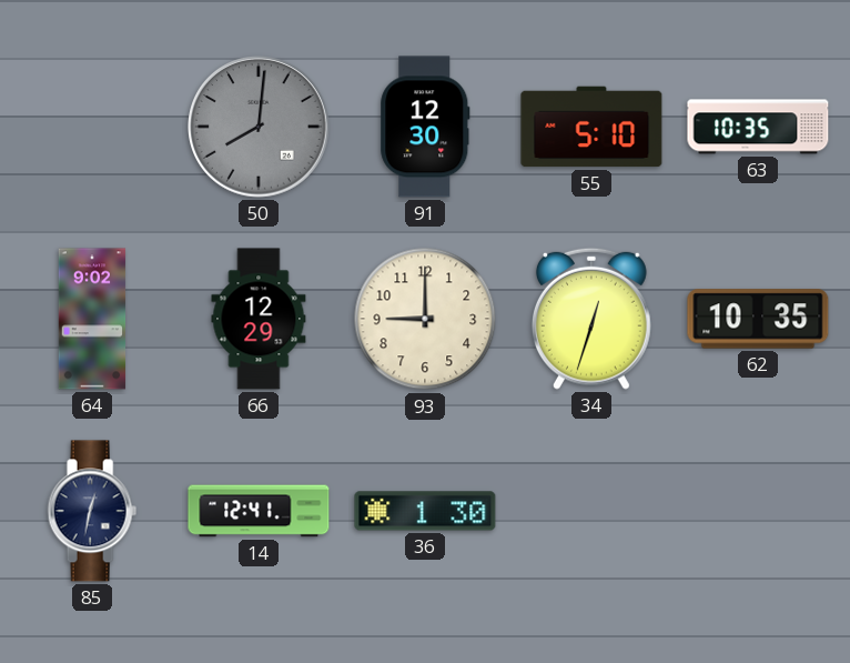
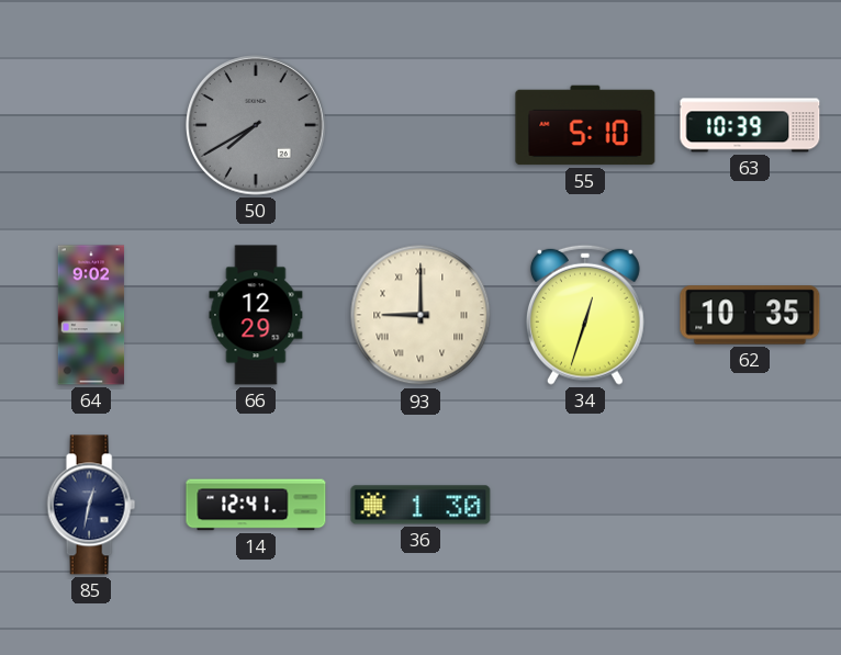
50: 8:01 -> 7:40
91: 12:30 -> none
63: 10:35 -> 10:39
93 numerals: Arabic -> Roman
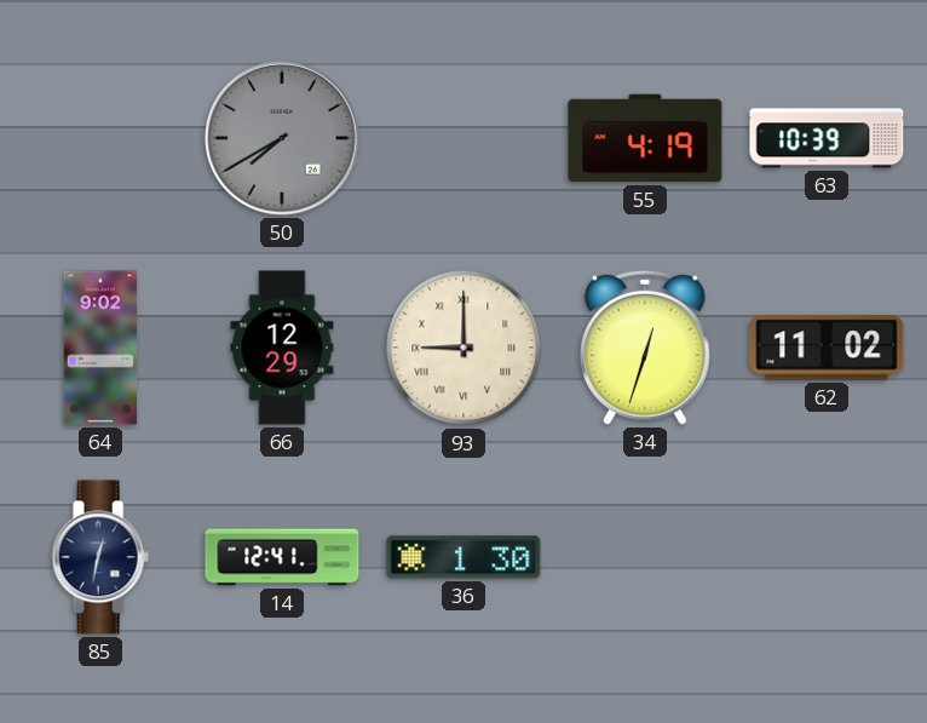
55: 5:10 -> 4:19
62: 10:35 -> 11:02
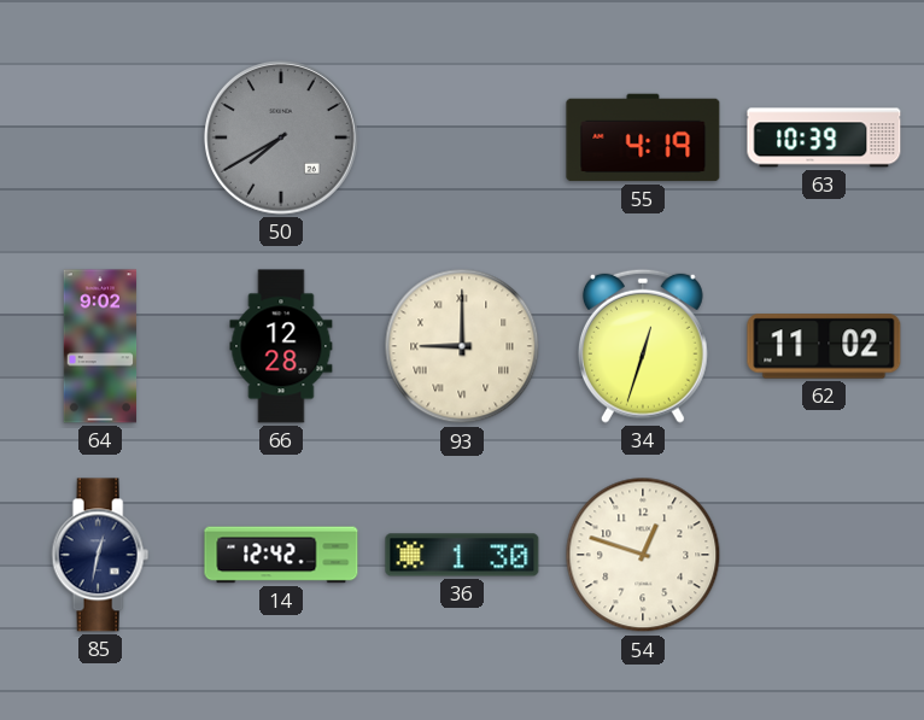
66: 12:29 -> 12:28
14: 12:41 -> 12:42
54: none -> 12:48
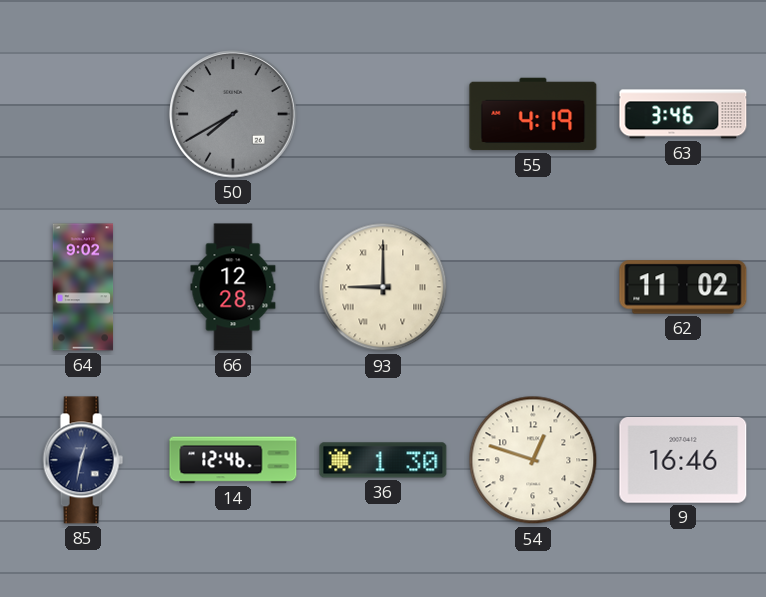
63: 10:39 -> 3:46
34: 12:33 -> none
14: 12:42 -> 12:46
9: none -> 16:46
